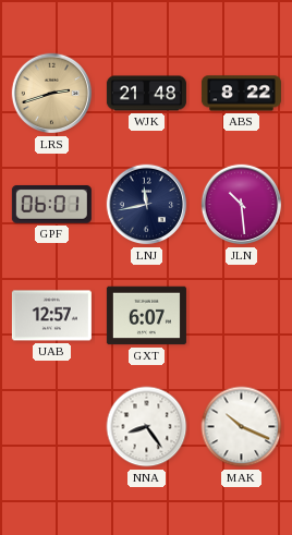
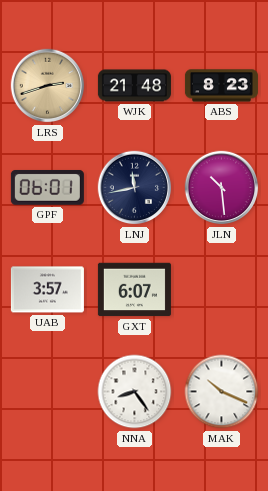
ABS: 8:22 -> 8:23
UAB: 12:57 -> 3:57
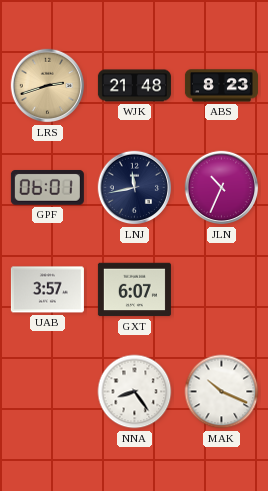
JLN: 10:29 -> 10:34
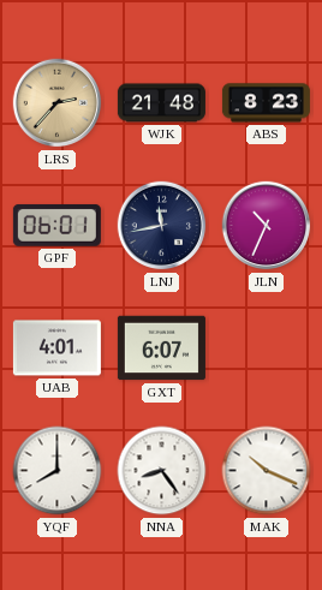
LRS: 2:42 -> 2:37
UAB: 3:57 -> 4:01
YQF: none -> 8:00
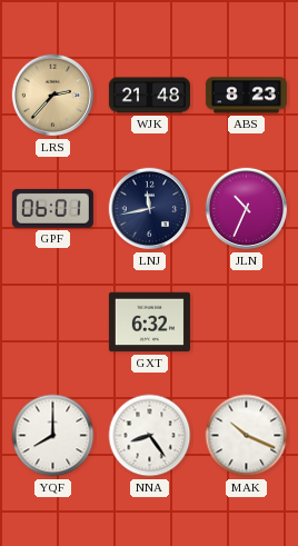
UAB: 4:01 -> none
GXT: 6:07 -> 6:32
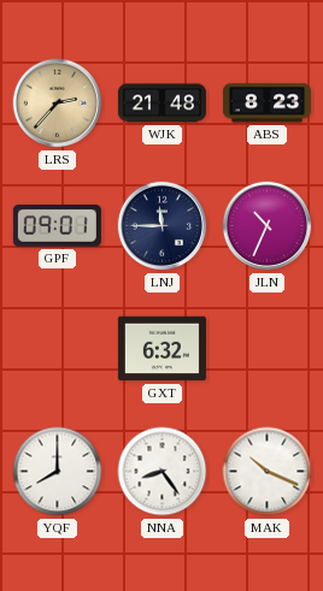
GPF: 06:01 -> 09:01
LNJ: 11:43 -> 11:45
